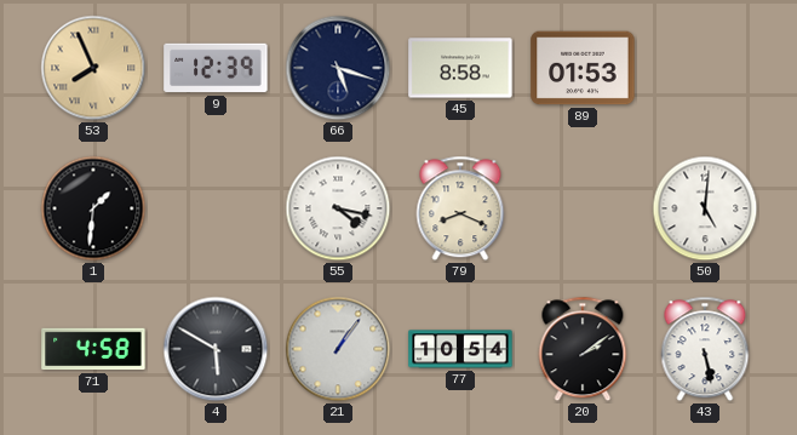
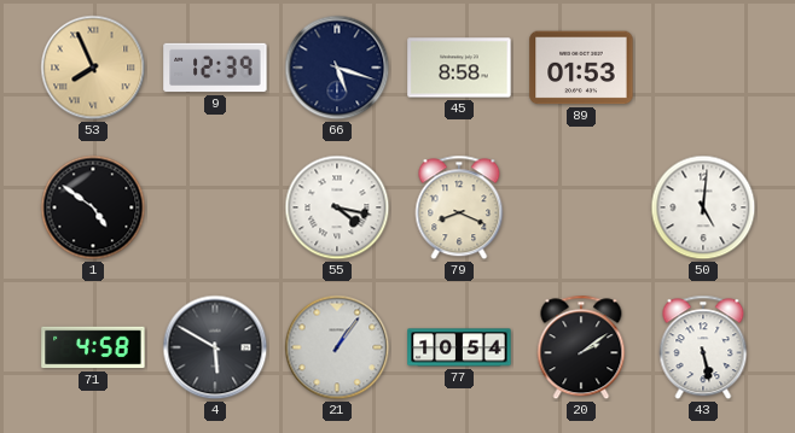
1: 1:31 -> 4:51
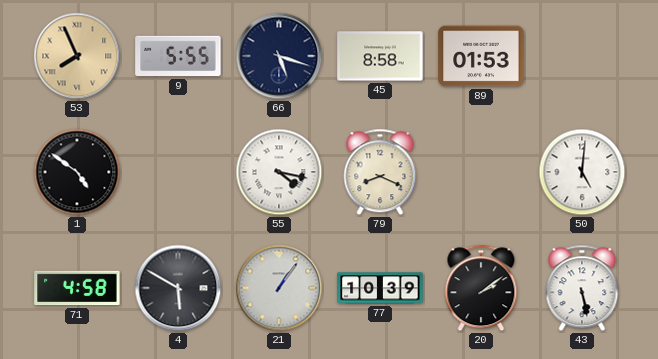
9: 12:39 -> 5:55
77: 10:54 -> 10:39
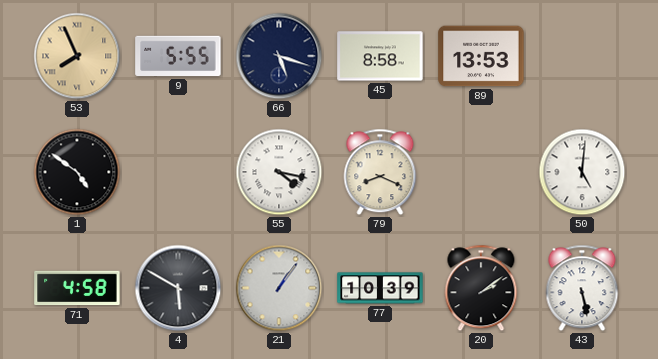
89: 01:53 -> 13:53
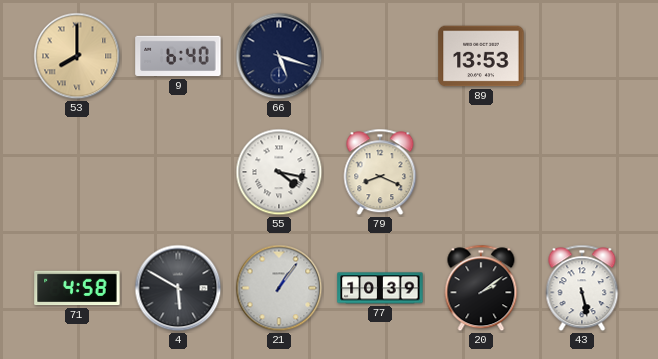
53: 7:56 -> 8:00
9: 5:55 -> 6:40
45: 8:58 -> none
1: 4:51 -> none
50: 5:01 -> none
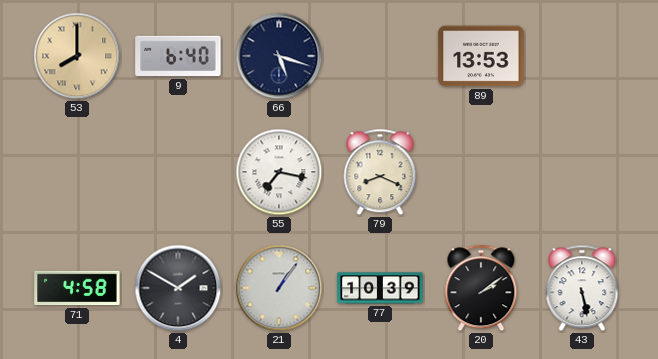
55: 4:17 -> 7:17
4: 5:50 -> 1:50
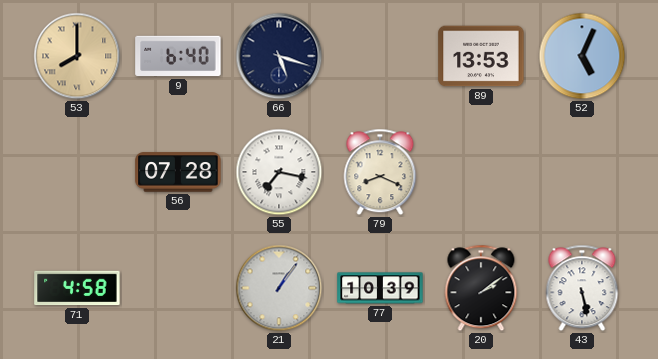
52: none -> 5:04
56: none -> 07:28
4: 1:50 -> none
